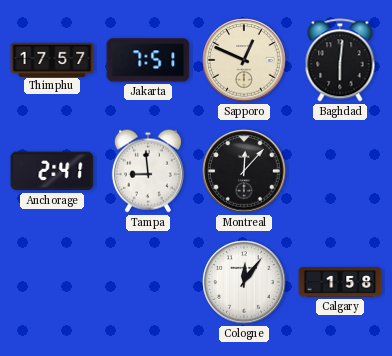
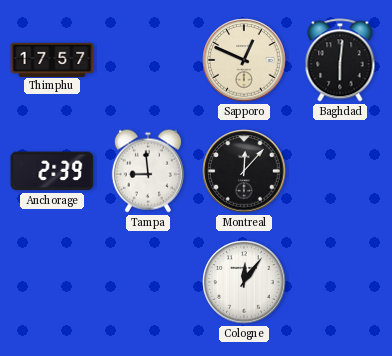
Jakarta: 7:51 -> none
Anchorage: 2:41 -> 2:39
Calgary: 1:58 -> none
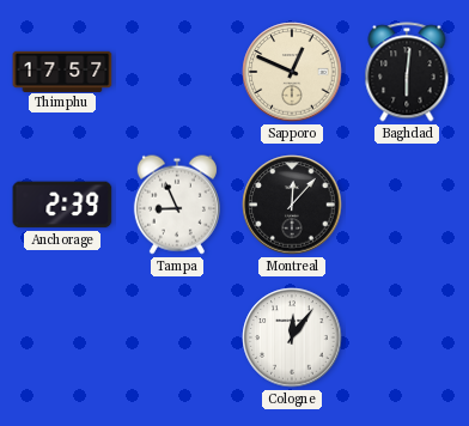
Tampa: 8:59 -> 8:56
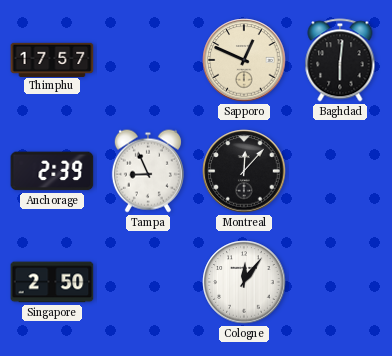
Singapore: none -> 2:50
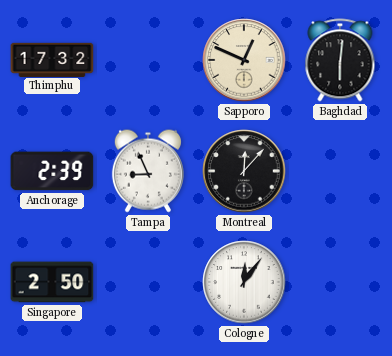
Thimphu: 17:57 -> 17:32
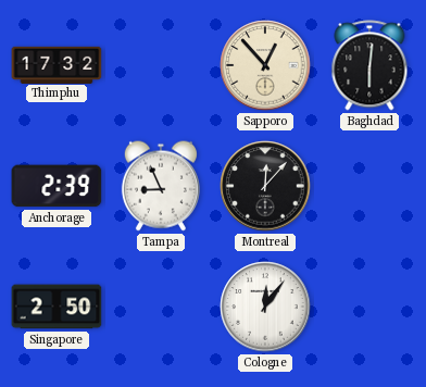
Sapporo: 12:49 -> 12:53
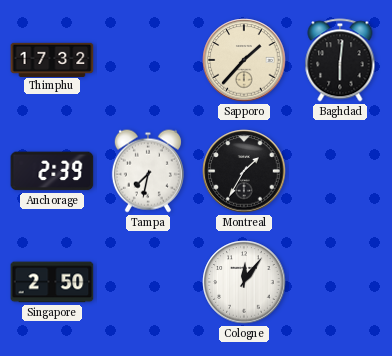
Sapporo: 12:53 -> 1:37
Tampa: 8:56 -> 7:32
Montreal: 12:07 -> 1:35
